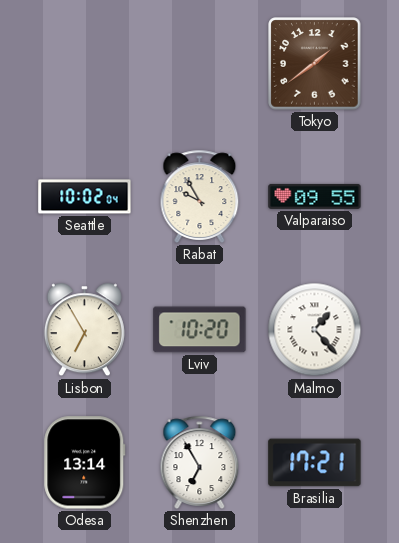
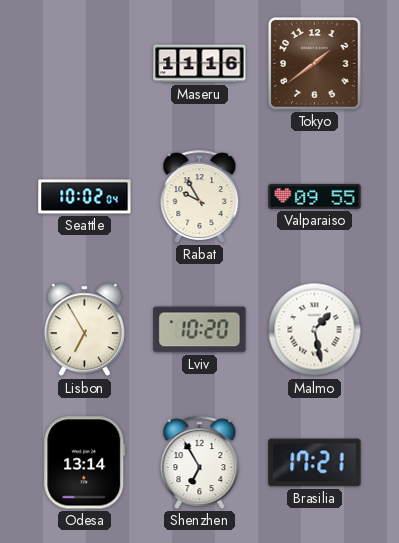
Maseru: none -> 11:16
Malmo: 1:23 -> 1:28
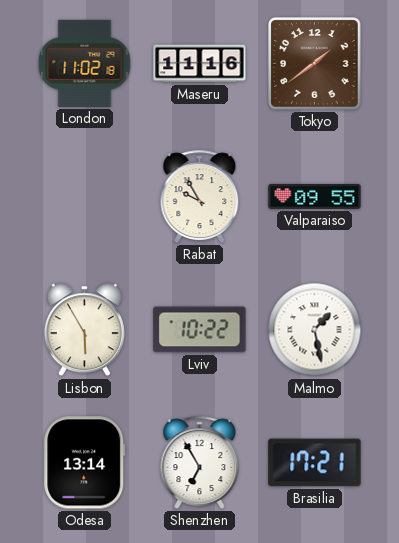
London: none -> 11:02
Seattle: 10:02 -> none
Lisbon: 6:55 -> 5:55
Lviv: 10:20 -> 10:22
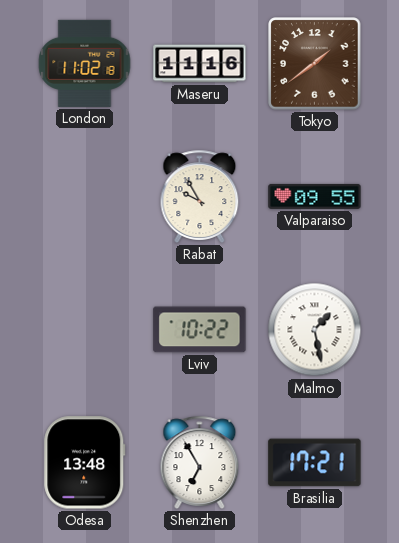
Lisbon: 5:55 -> none
Odesa: 13:14 -> 13:48
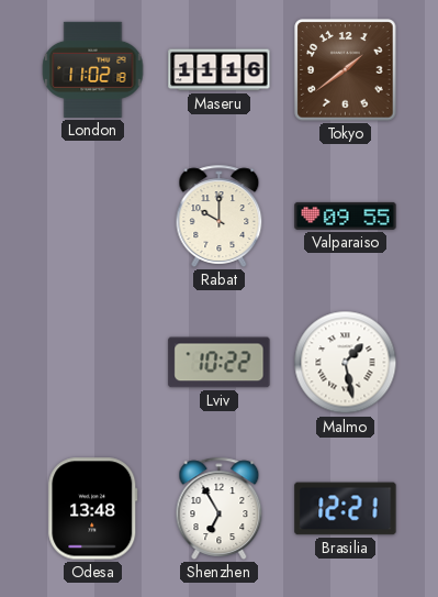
Rabat: 9:55 -> 10:00
Brasilia: 17:21 -> 12:21
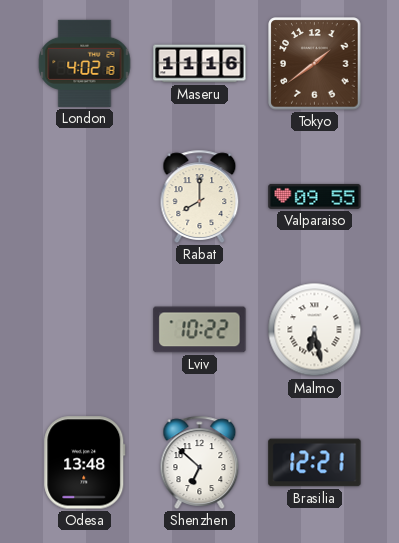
London: 11:02 -> 4:02
Rabat: 10:00 -> 8:00
Malmo: 1:28 -> 6:28
Shenzhen: 6:55 -> 6:52
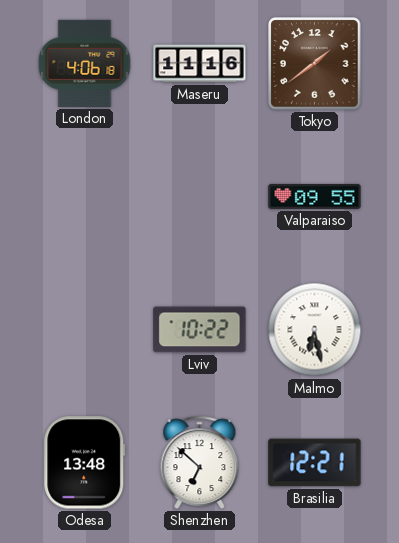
London: 4:02 -> 4:06
Rabat: 8:00 -> none
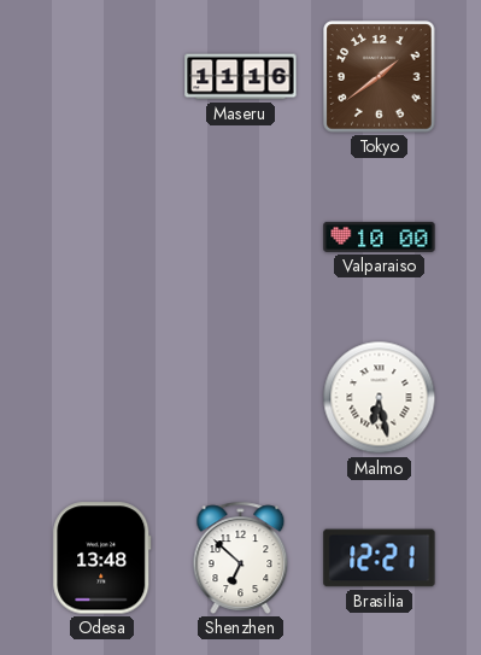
London: 4:06 -> none
Valparaiso: 09:55 -> 10:00
Lviv: 10:22 -> none
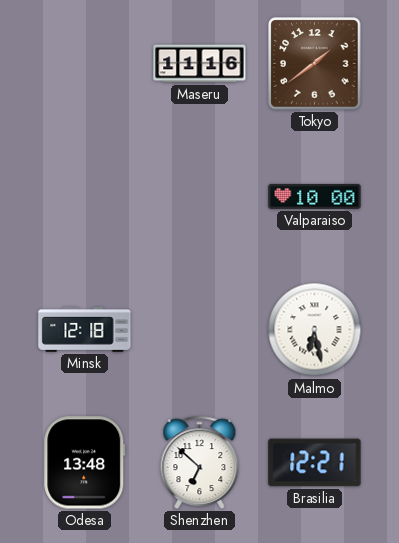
Minsk: none -> 12:18
